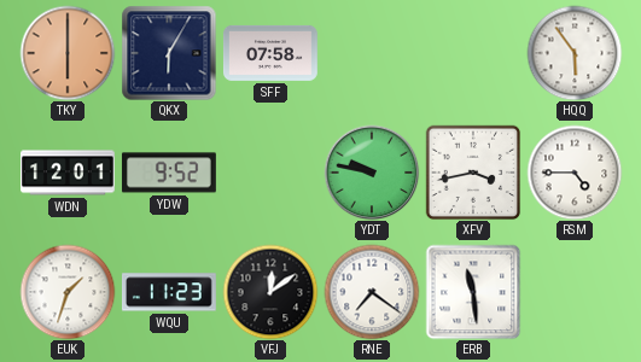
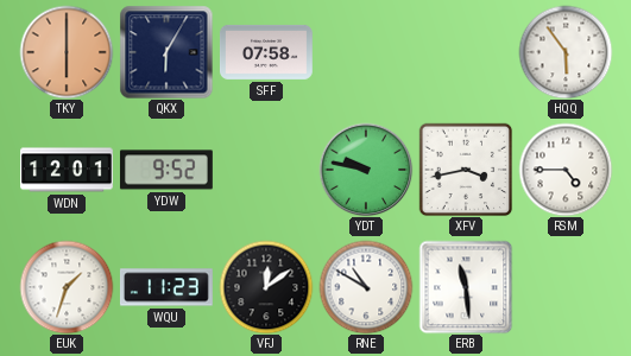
RNE: 7:21 -> 10:50
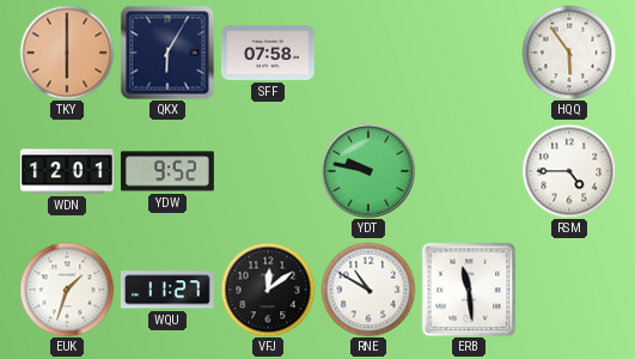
XFV: 3:43 -> none
WQU: 11:23 -> 11:27
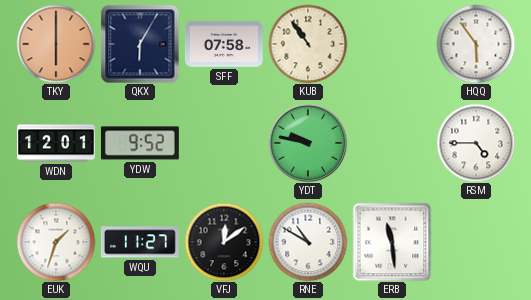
KUB: none -> 10:54
